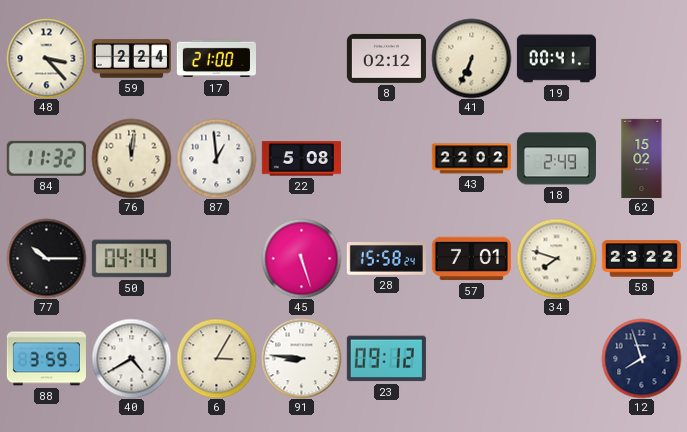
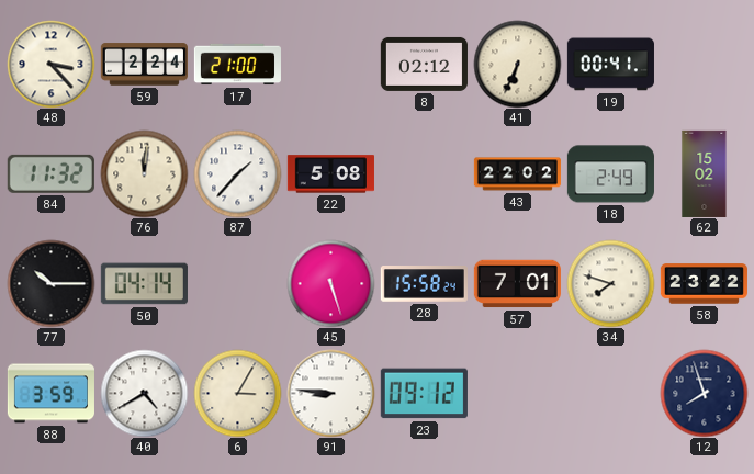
87: 12:59 -> 1:37
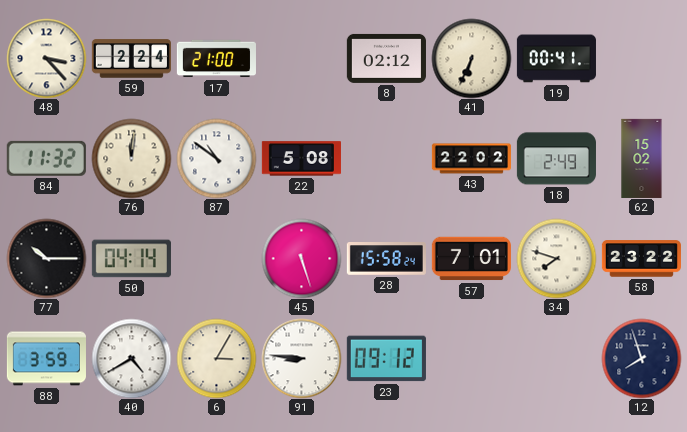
87: 1:37 -> 10:51
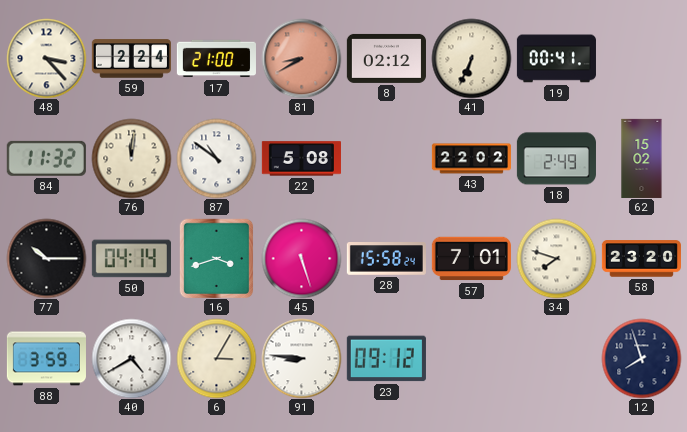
81: none -> 8:40
16: none -> 3:42
58: 23:22 -> 23:20
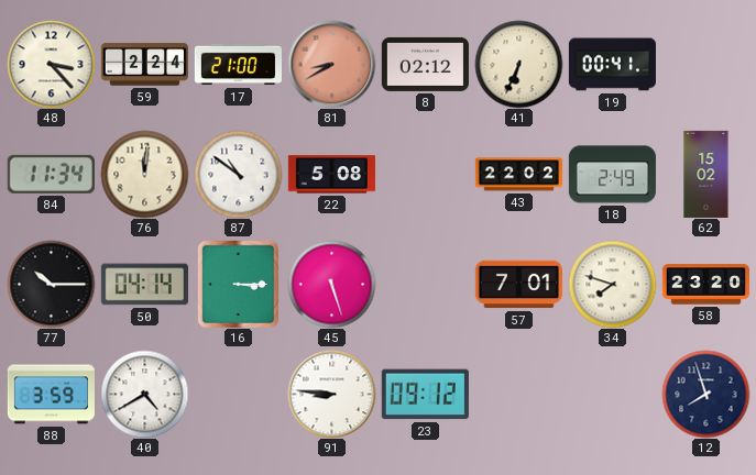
84: 11:32 -> 11:34
16: 3:42 -> 3:15
28: 15:58 -> none
6: 3:05 -> none
